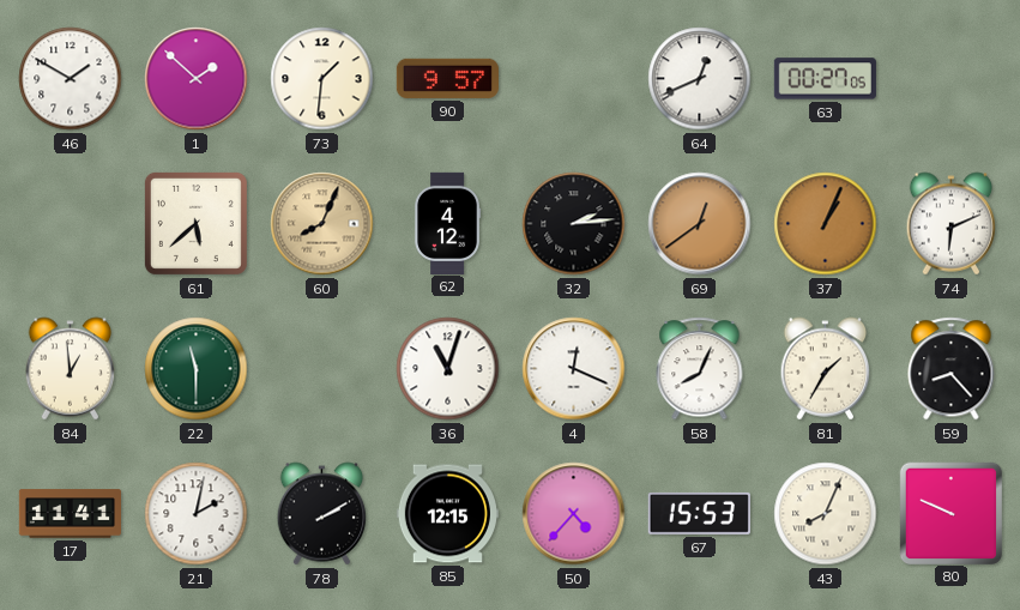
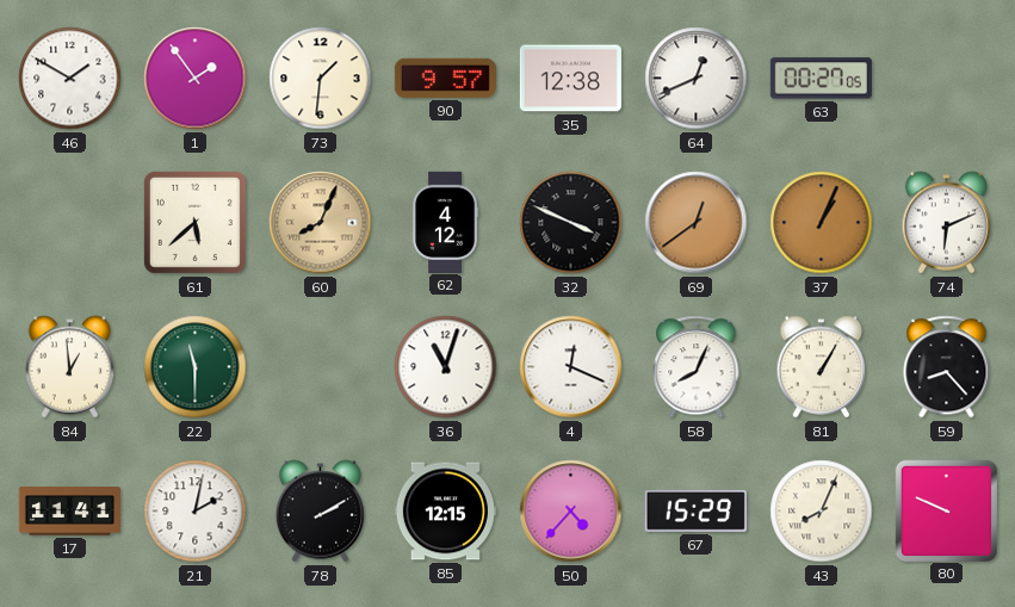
1: 1:52 -> 1:54
35: none -> 12:38
32: 2:14 -> 3:49
81: 1:35 -> 1:05
67: 15:53 -> 15:29
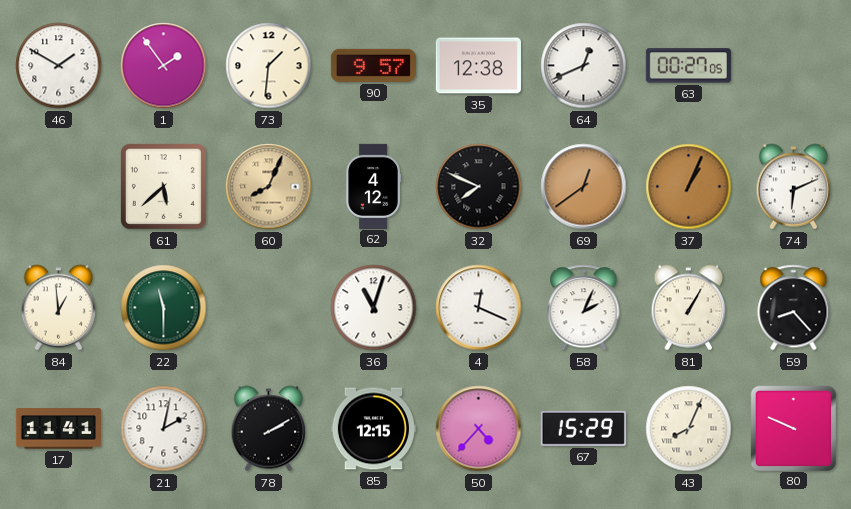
32: 3:49 -> 7:49
58: 8:04 -> 2:04
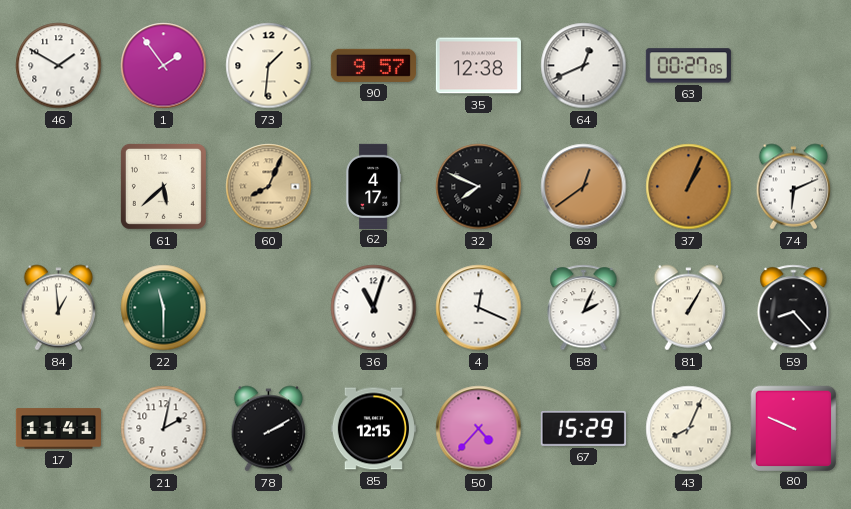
62: 4:12 -> 4:17
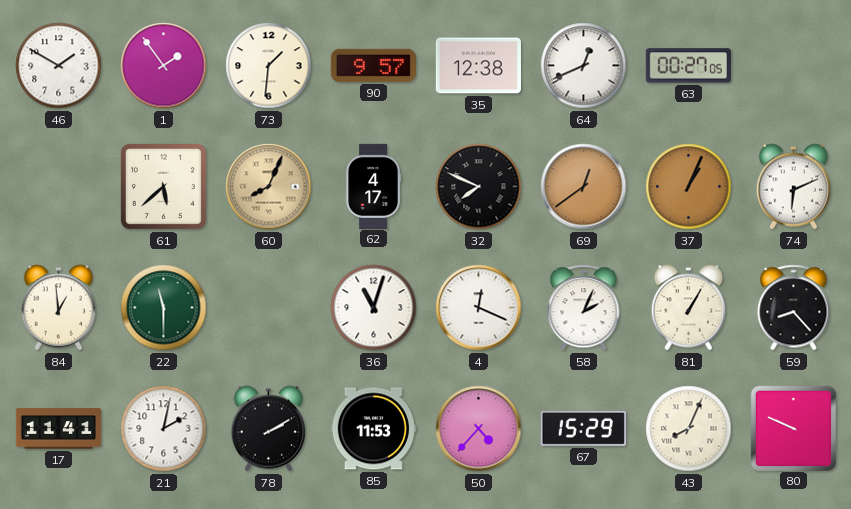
85: 12:15 -> 11:53
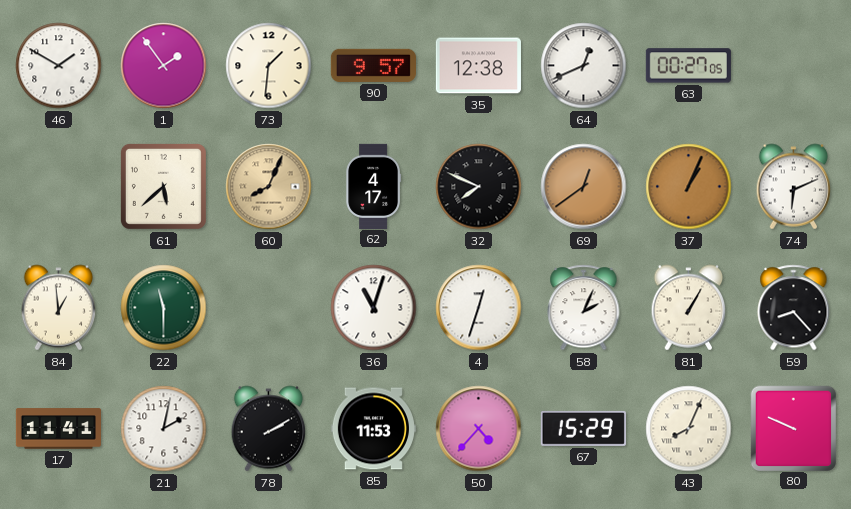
4: 12:19 -> 12:33
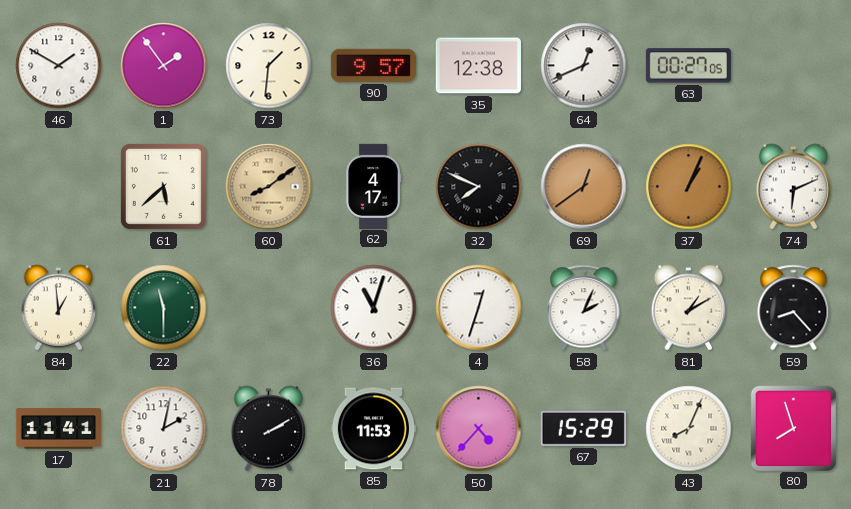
60: 8:04 -> 8:09
81: 1:05 -> 1:10
80: 9:49 -> 7:57
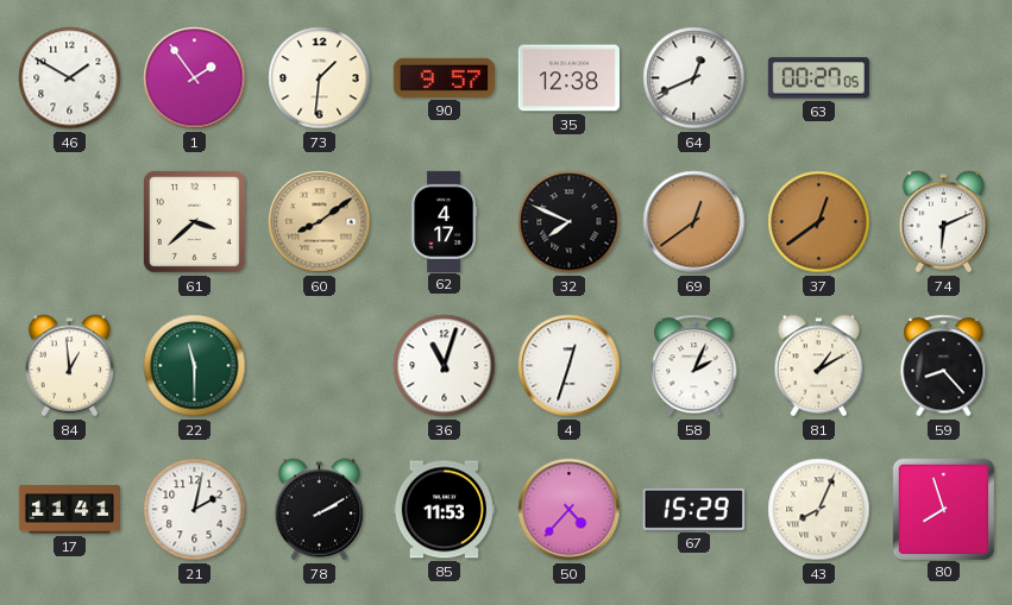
61: 5:38 -> 3:38
37: 1:04 -> 12:39
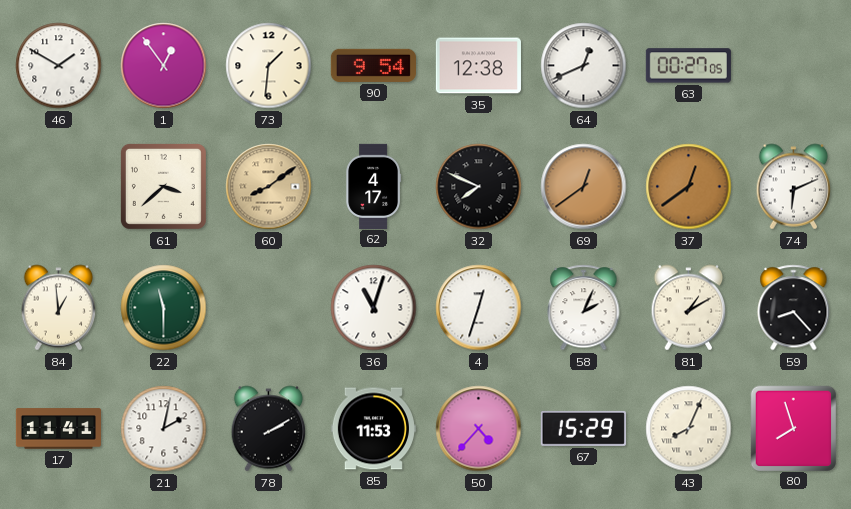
1: 1:54 -> 12:54
90: 9:57 -> 9:54
